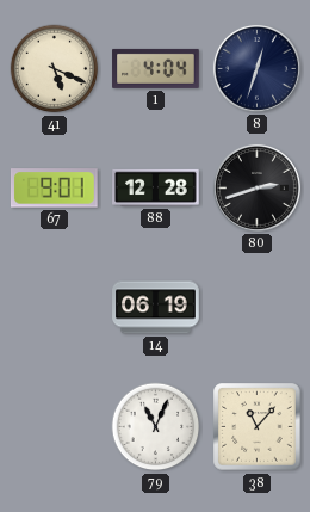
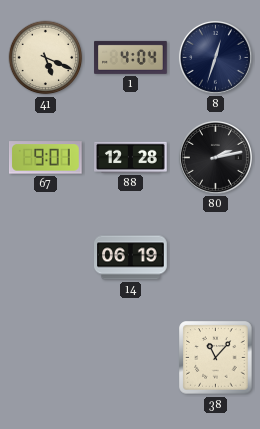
80: 2:42 -> 2:13
79: 11:04 -> none
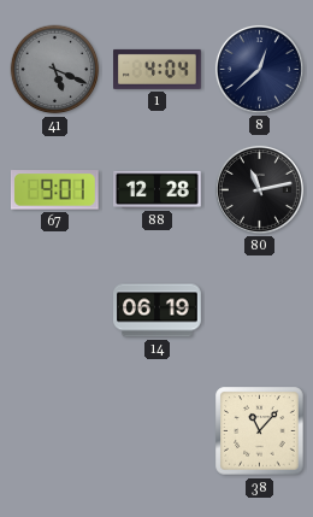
41 dial: cream -> grey
8: 12:33 -> 12:38
80: 2:13 -> 11:13
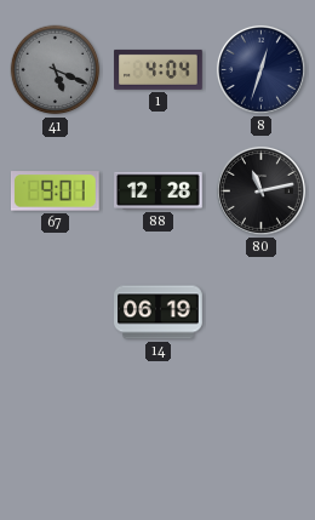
8: 12:38 -> 12:33
38: 11:07 -> none
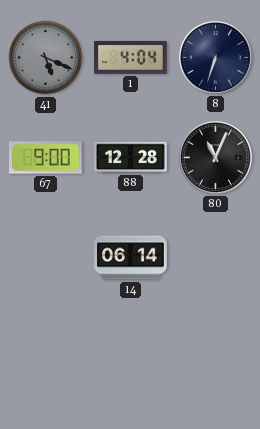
8: 12:33 -> 6:33
67: 9:01 -> 9:00
80: 11:13 -> 11:04
14: 06:19 -> 06:14
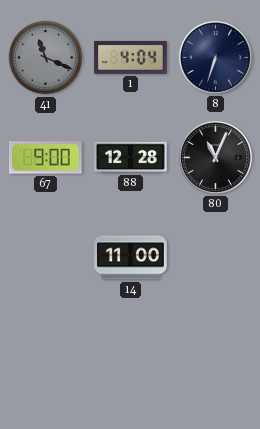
41: 5:19 -> 11:19
14: 06:14 -> 11:00
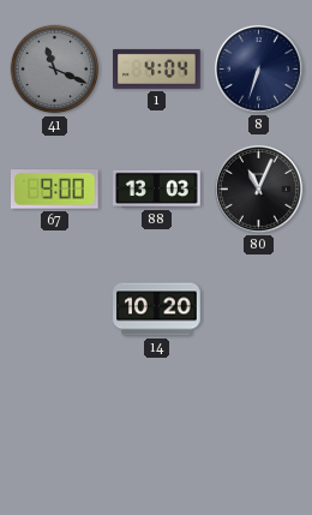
88: 12:28 -> 13:03
14: 11:00 -> 10:20
